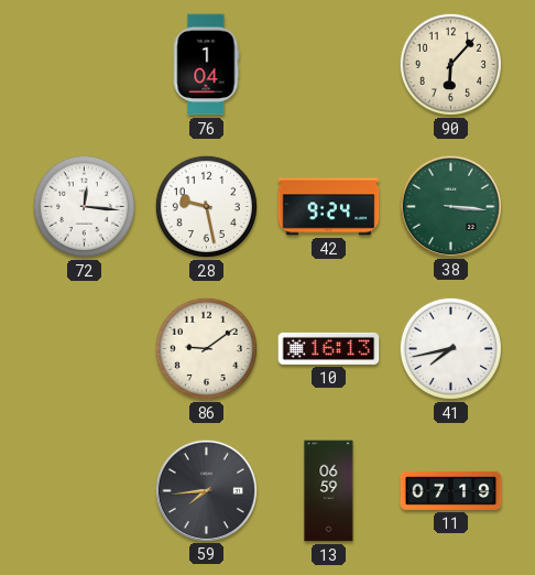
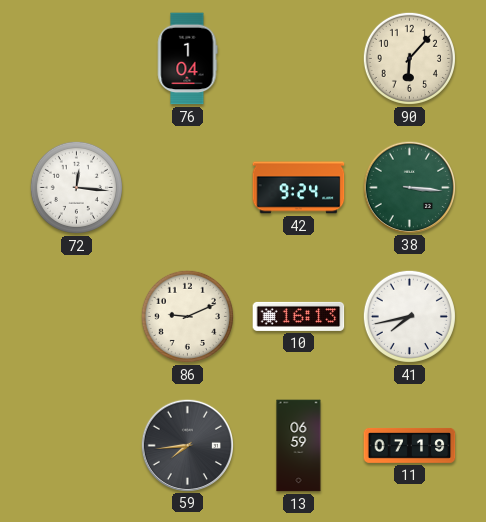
28: 9:28 -> none
86: 9:09 -> 9:11
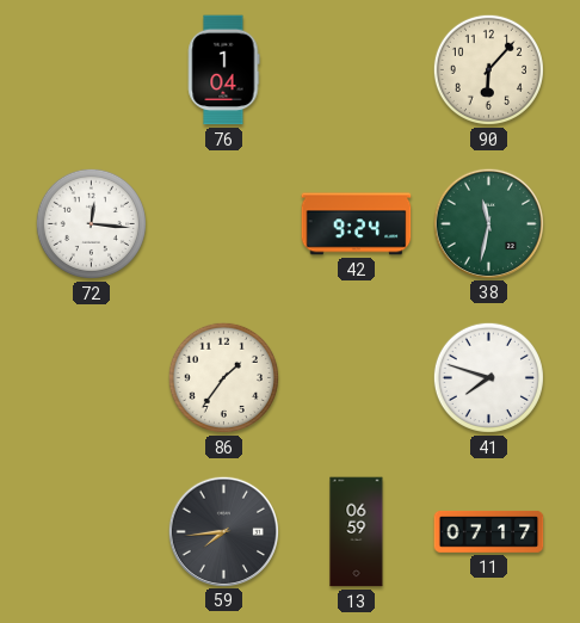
38: 3:16 -> 11:32
86: 9:11 -> 1:36
10: 16:13 -> none
41: 7:43 -> 7:48
11: 07:19 -> 07:17
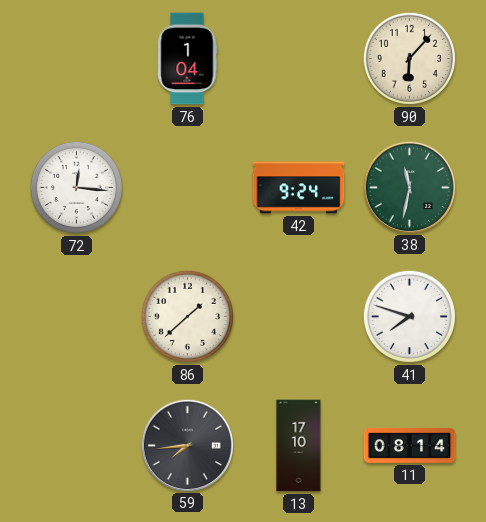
86: 1:36 -> 1:38
13: 06:59 -> 17:10
11: 07:17 -> 08:14
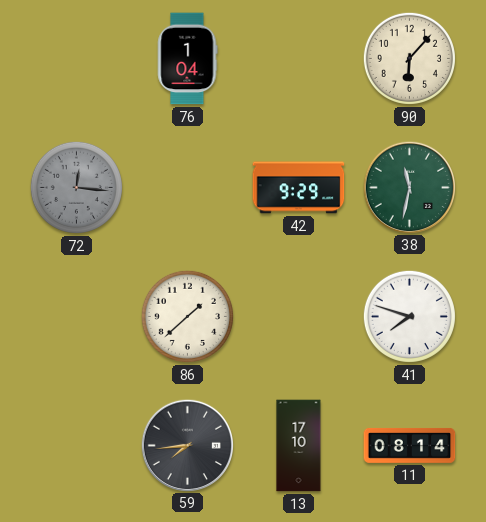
72 dial: white -> grey
42: 9:24 -> 9:29
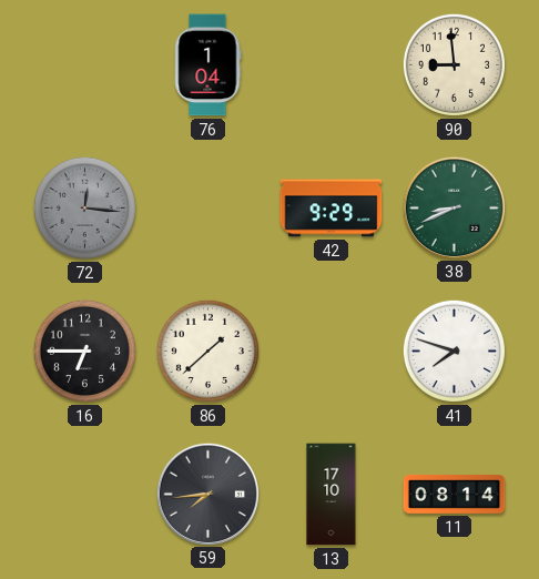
90: 6:07 -> 8:59
38: 11:32 -> 8:41
16: none -> 6:45
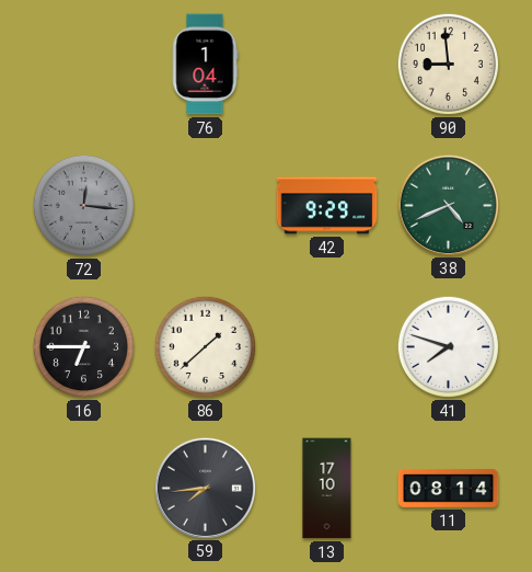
38: 8:41 -> 4:41
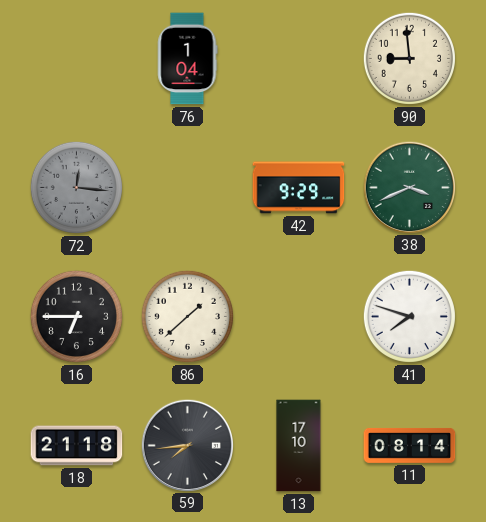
38: 4:41 -> 3:41
18: none -> 21:18
